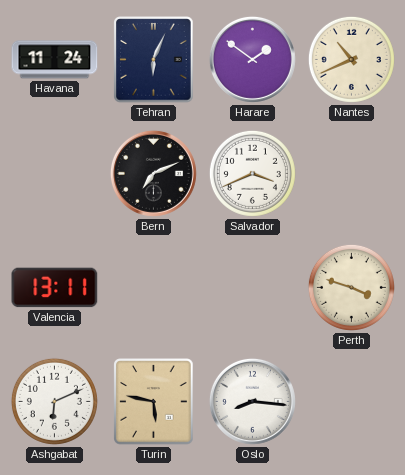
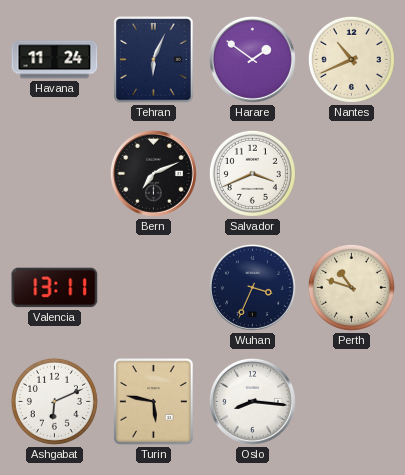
Wuhan: none -> 3:34
Perth: 3:48 -> 10:48
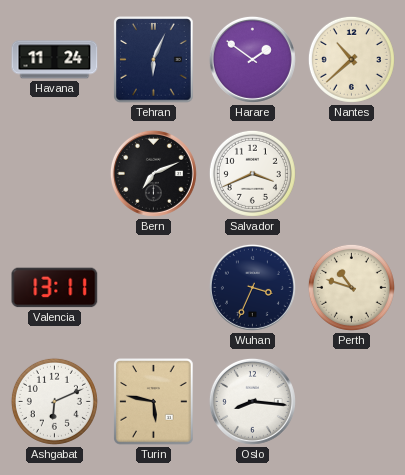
Nantes: 10:41 -> 10:38
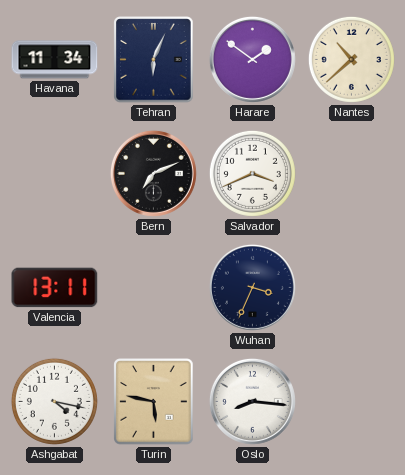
Havana: 11:24 -> 11:34
Perth: 10:48 -> none
Ashgabat: 6:11 -> 4:17
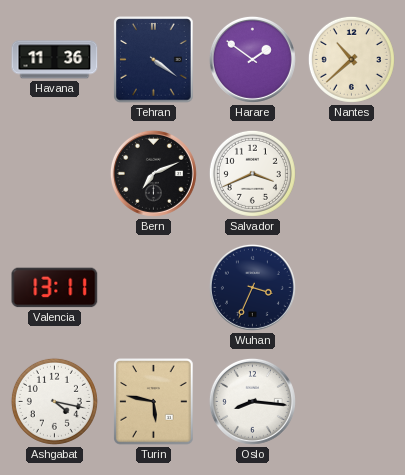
Havana: 11:34 -> 11:36
Tehran: 6:04 -> 4:21
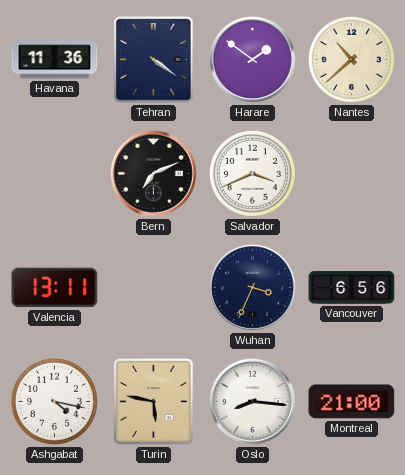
Vancouver: none -> 6:56
Montreal: none -> 21:00
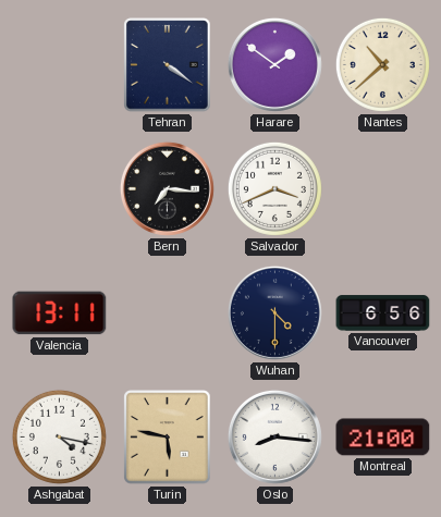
Havana: 11:36 -> none
Bern: 7:11 -> 7:16
Wuhan: 3:34 -> 4:30
